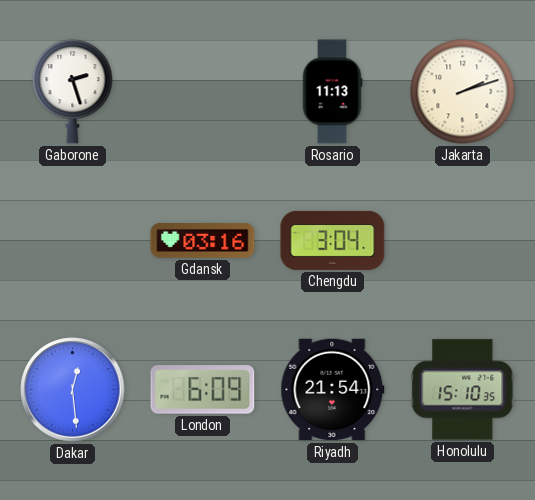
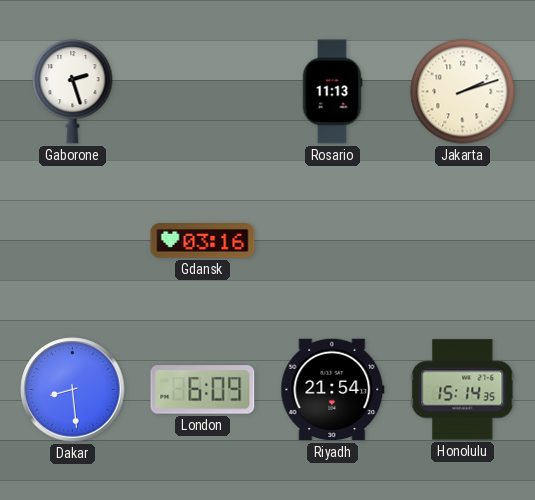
Chengdu: 3:04 -> none
Dakar: 12:29 -> 8:29
Honolulu: 15:10 -> 15:14
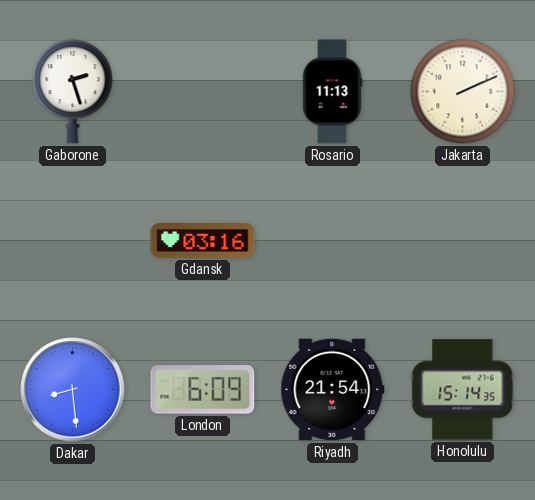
Jakarta: 2:12 -> 2:11
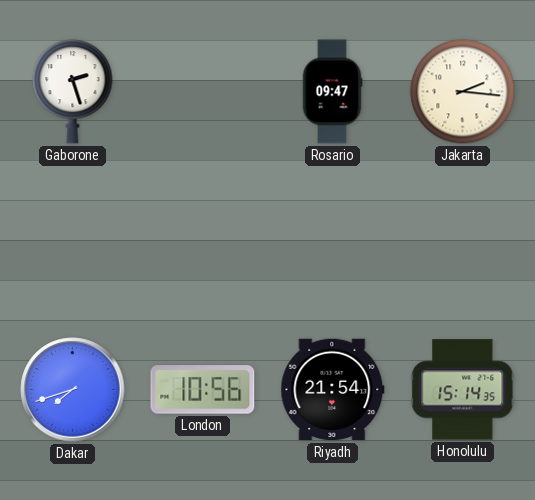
Rosario: 11:13 -> 09:47
Jakarta: 2:11 -> 2:16
Gdansk: 03:16 -> none
Dakar: 8:29 -> 7:42
London: 6:09 -> 10:56
